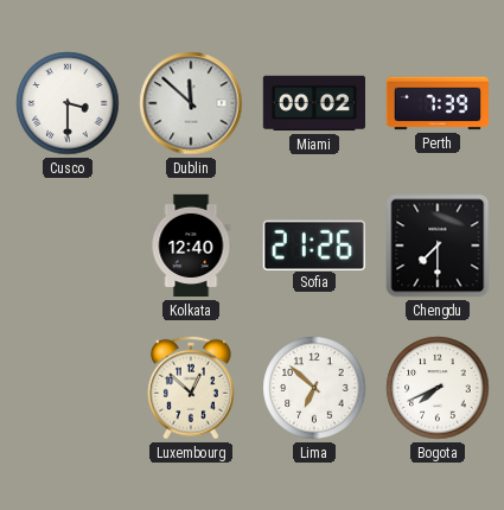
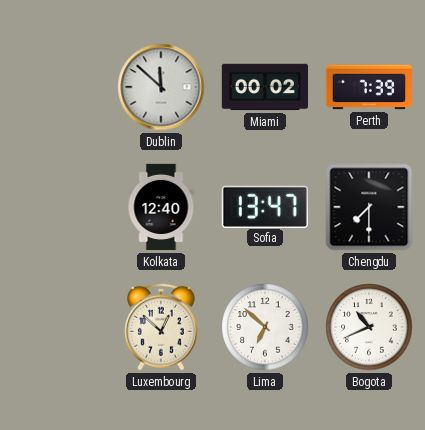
Cusco: 3:30 -> none
Sofia: 21:26 -> 13:47
Bogota: 7:41 -> 10:41
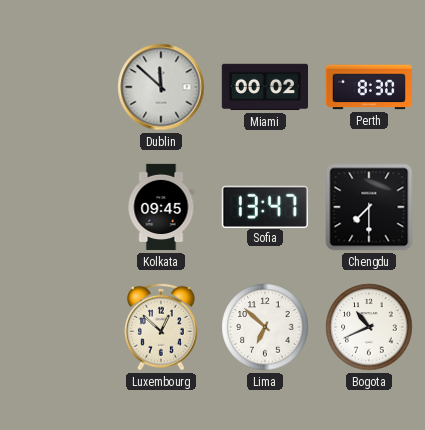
Perth: 7:39 -> 8:30
Kolkata: 12:40 -> 09:45
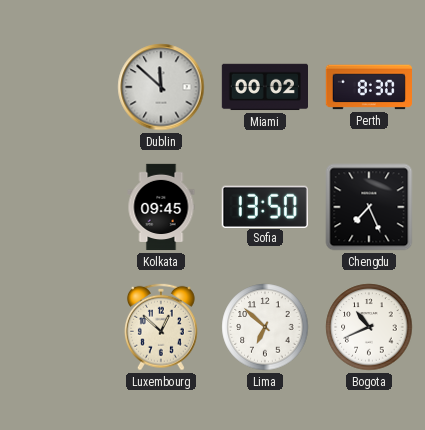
Sofia: 13:47 -> 13:50
Chengdu: 7:30 -> 7:26
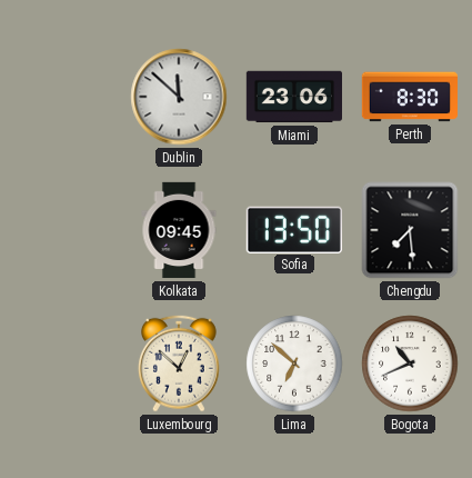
Miami: 00:02 -> 23:06
Chengdu: 7:26 -> 7:29
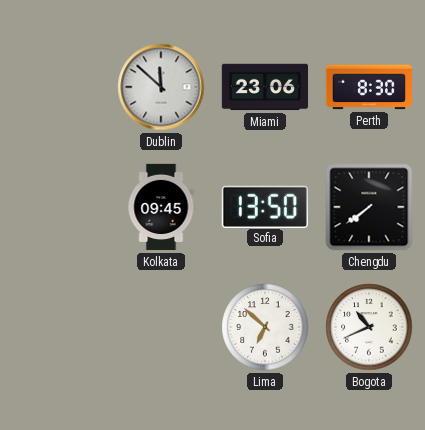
Chengdu: 7:29 -> 7:39
Luxembourg: 12:52 -> none
